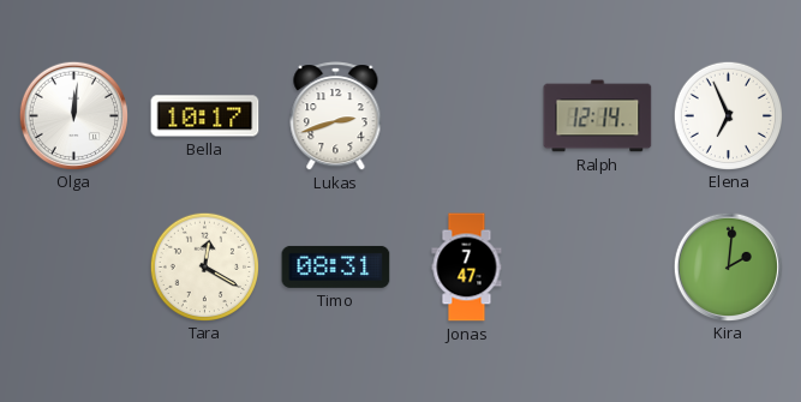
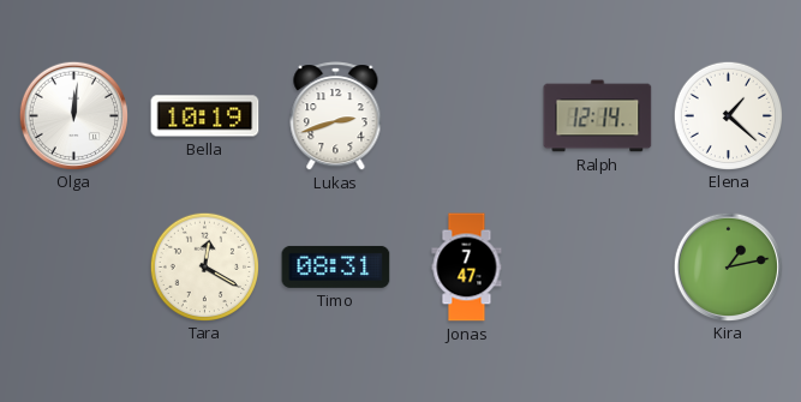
Bella: 10:17 -> 10:19
Elena: 6:56 -> 1:22
Kira: 2:01 -> 1:13
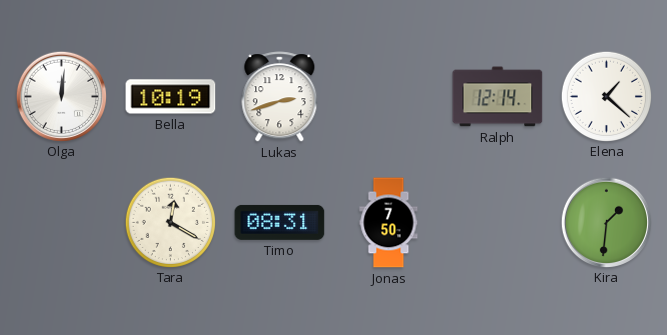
Jonas: 7:47 -> 7:50
Kira: 1:13 -> 1:31
